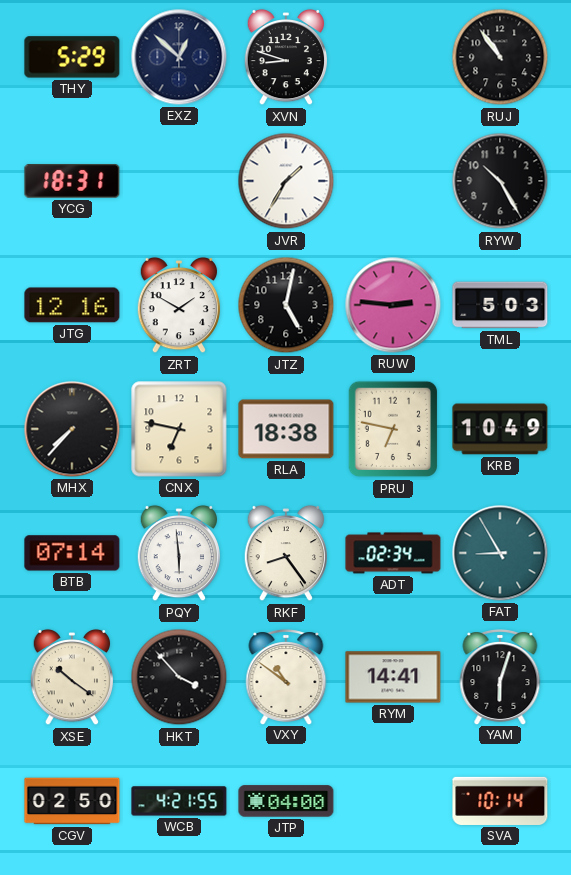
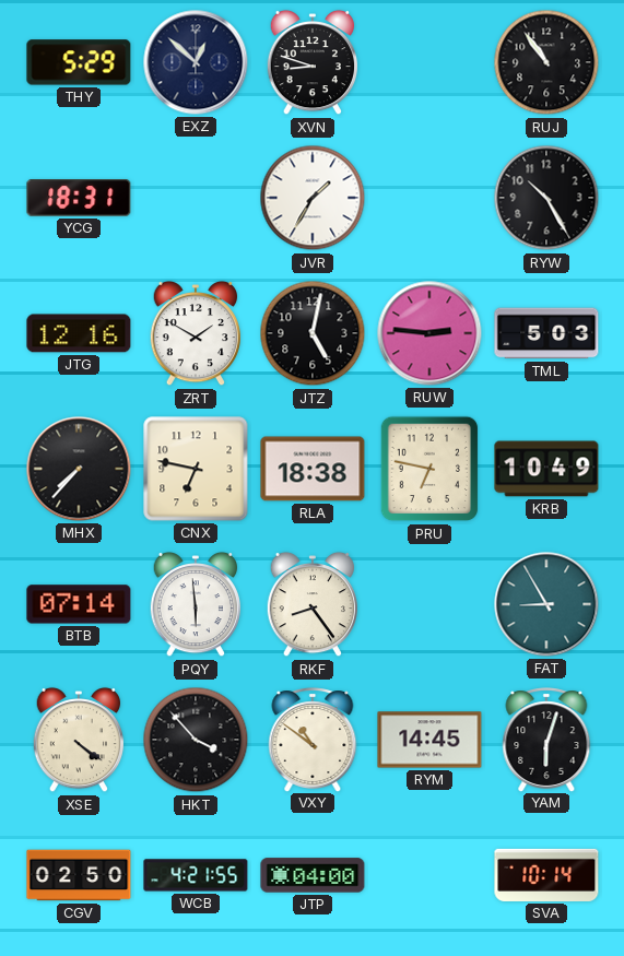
ADT: 02:34 -> none
XSE: 10:21 -> 4:21
RYM: 14:41 -> 14:45
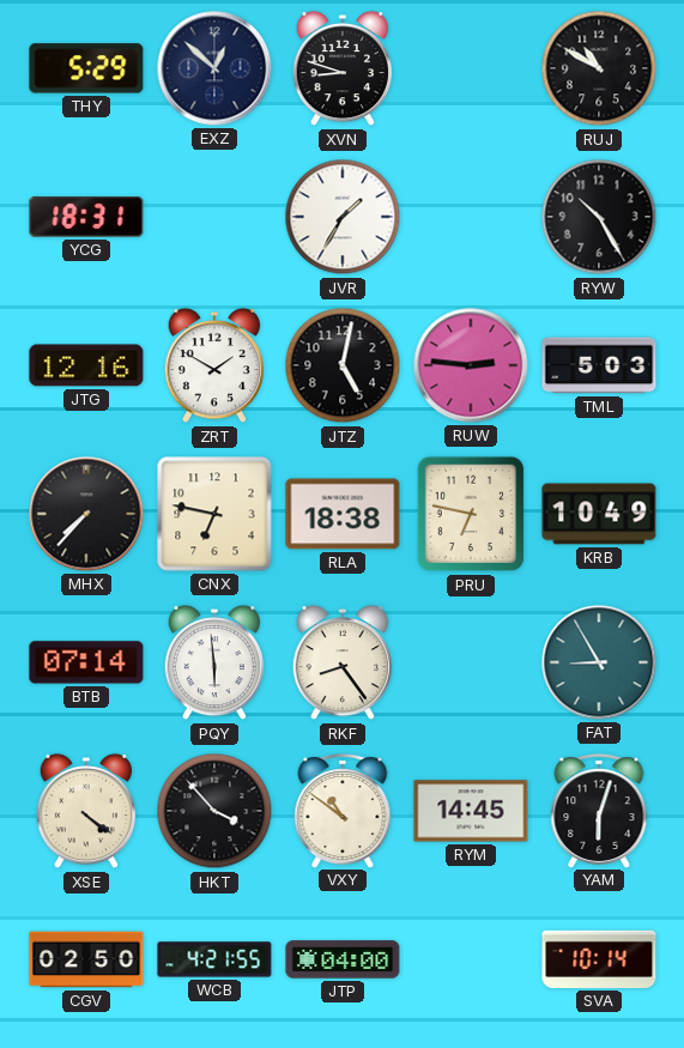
RUJ: 10:54 -> 10:50
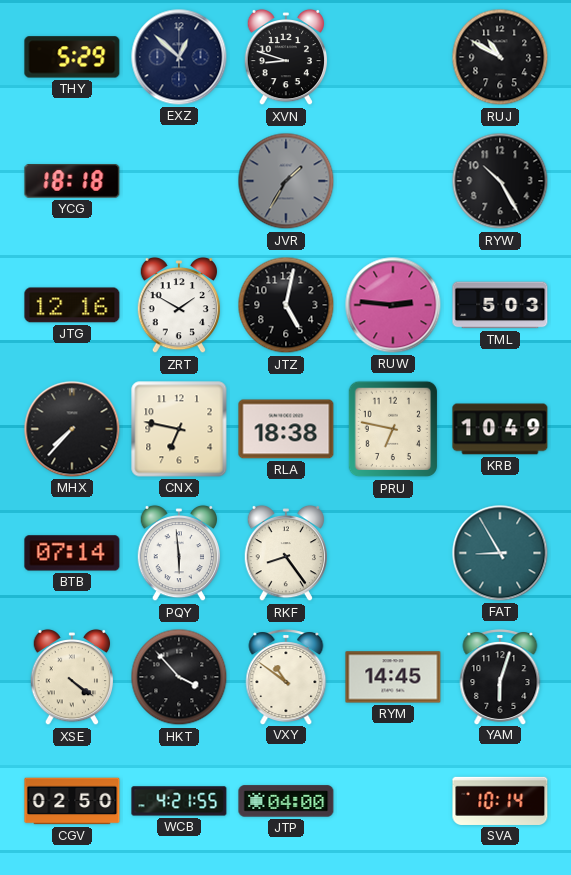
YCG: 18:31 -> 18:18
JVR dial: white -> grey
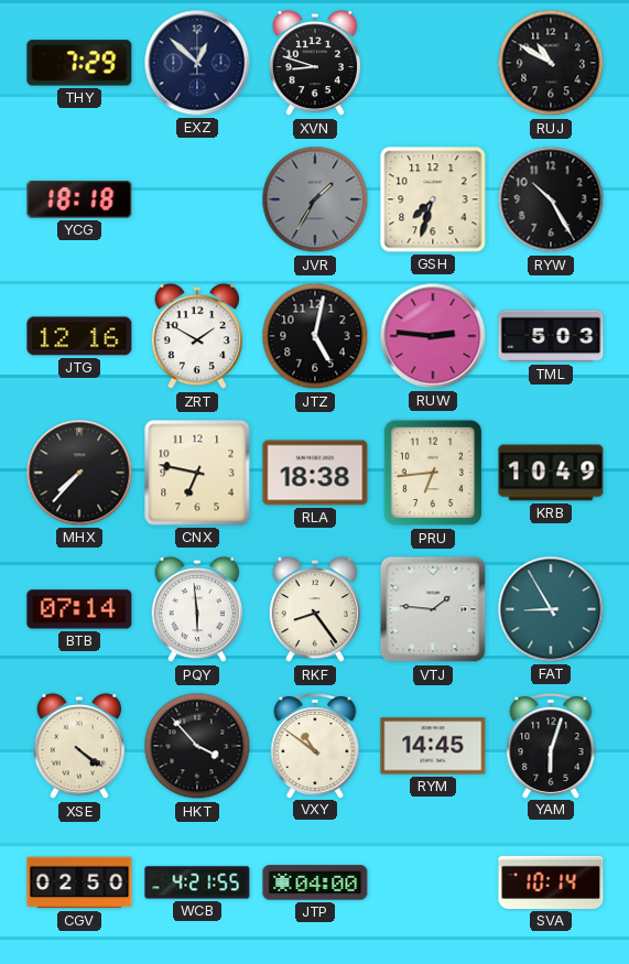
THY: 5:29 -> 7:29
GSH: none -> 7:33
PRU: 6:47 -> 6:44
VTJ: none -> 1:46
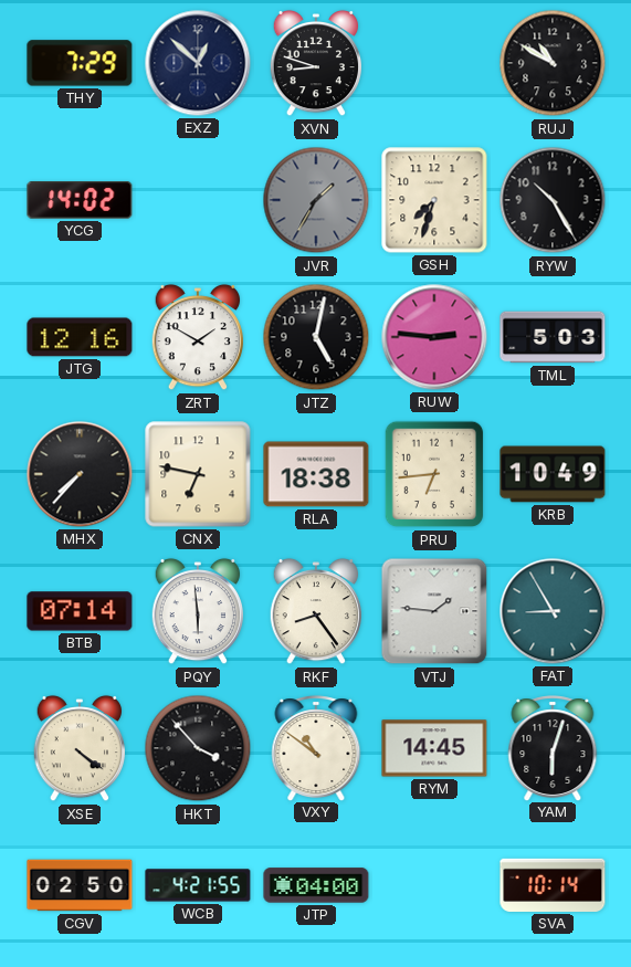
YCG: 18:18 -> 14:02
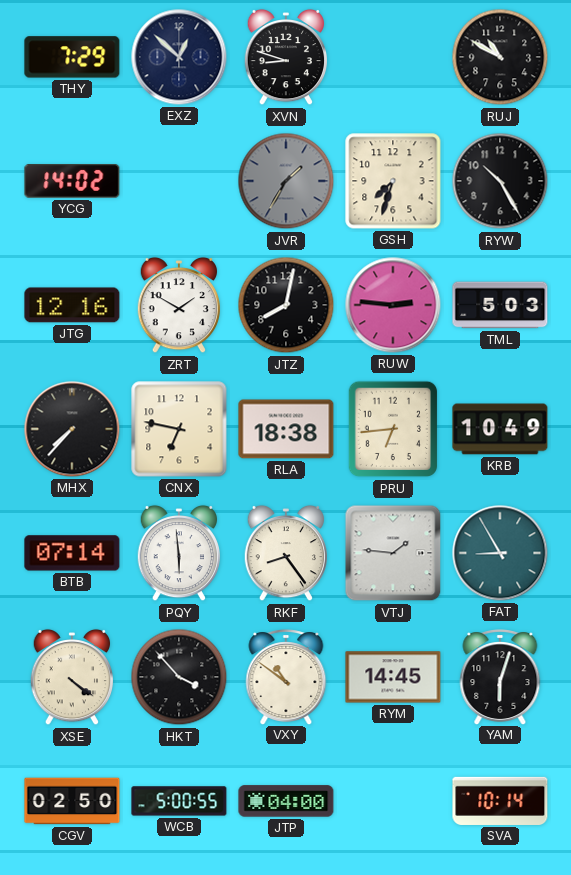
JTZ: 5:02 -> 8:02
WCB: 4:21 -> 5:00
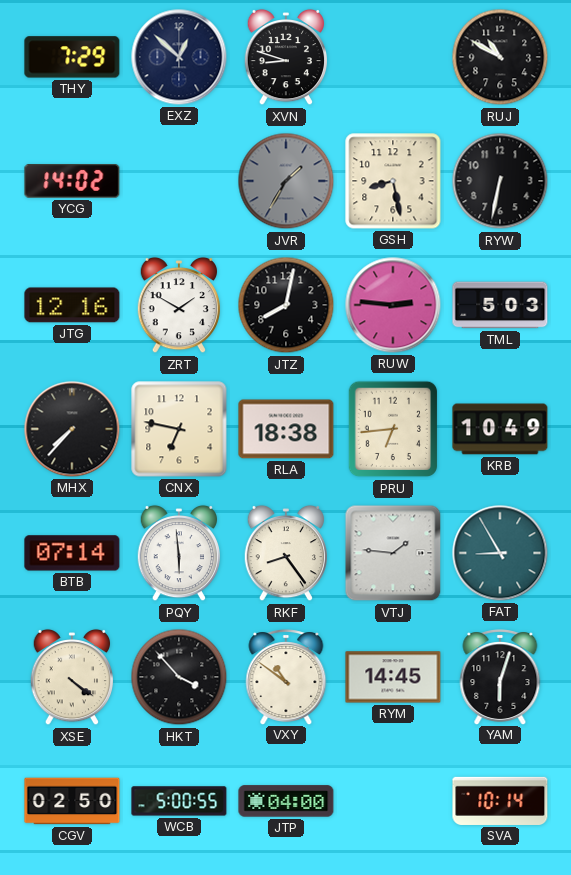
GSH: 7:33 -> 8:28
RYW: 10:25 -> 6:32
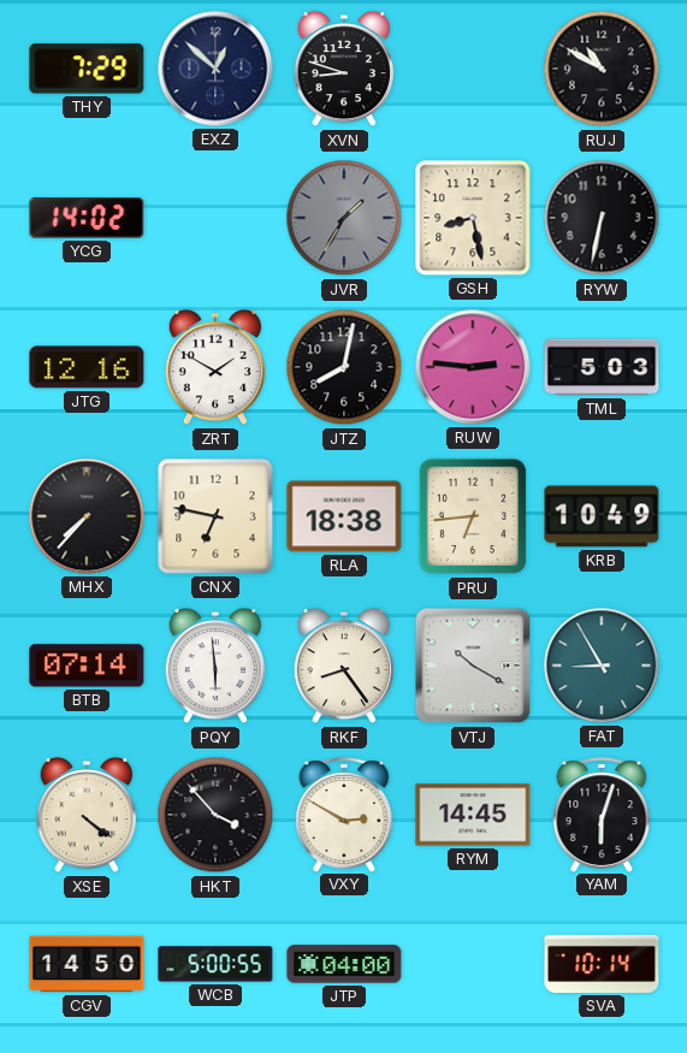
VTJ: 1:46 -> 10:20
VXY: 10:51 -> 2:50
CGV: 02:50 -> 14:50
